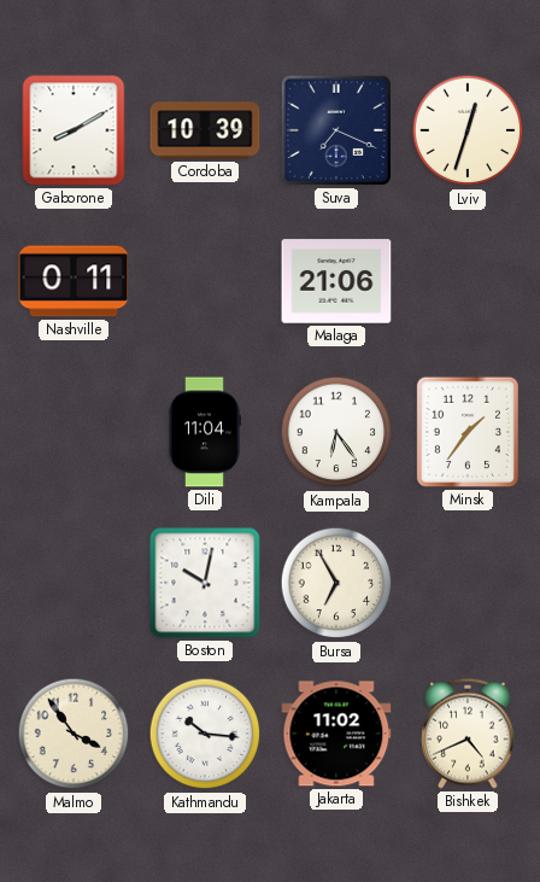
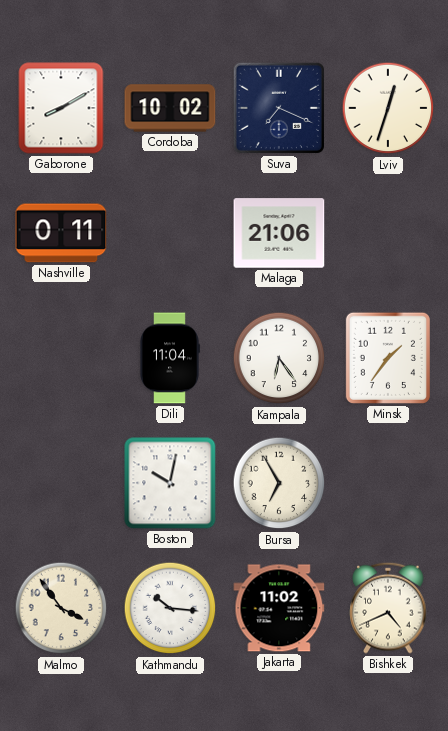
Cordoba: 10:39 -> 10:02
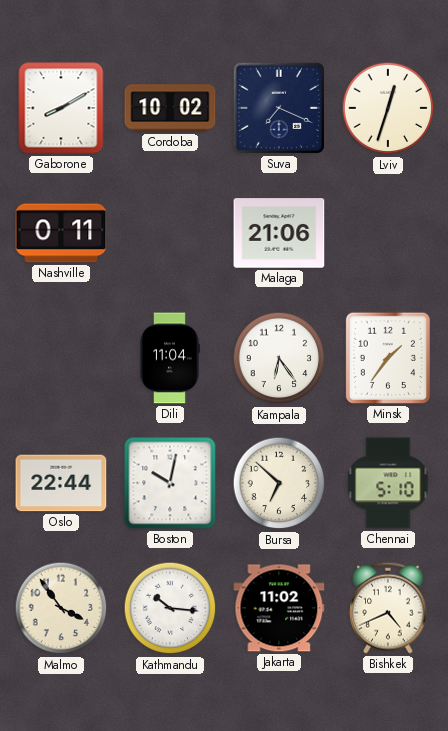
Oslo: none -> 22:44
Bursa: 6:55 -> 6:52
Chennai: none -> 5:10
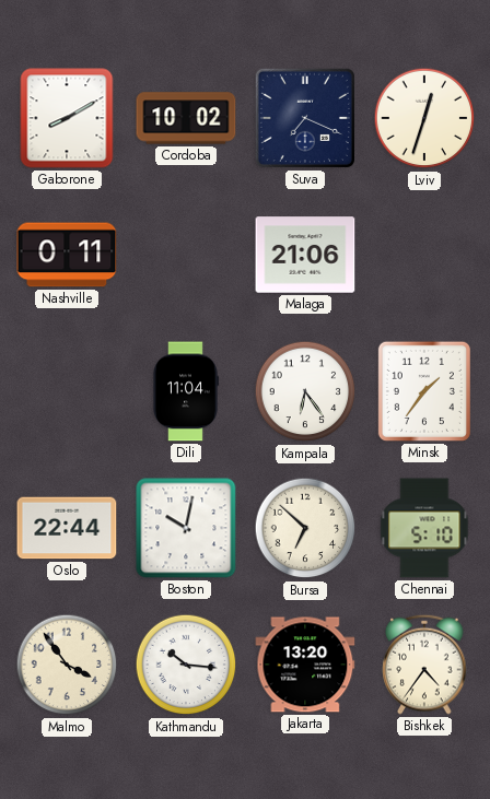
Jakarta: 11:02 -> 13:20
Bishkek: 4:41 -> 4:36
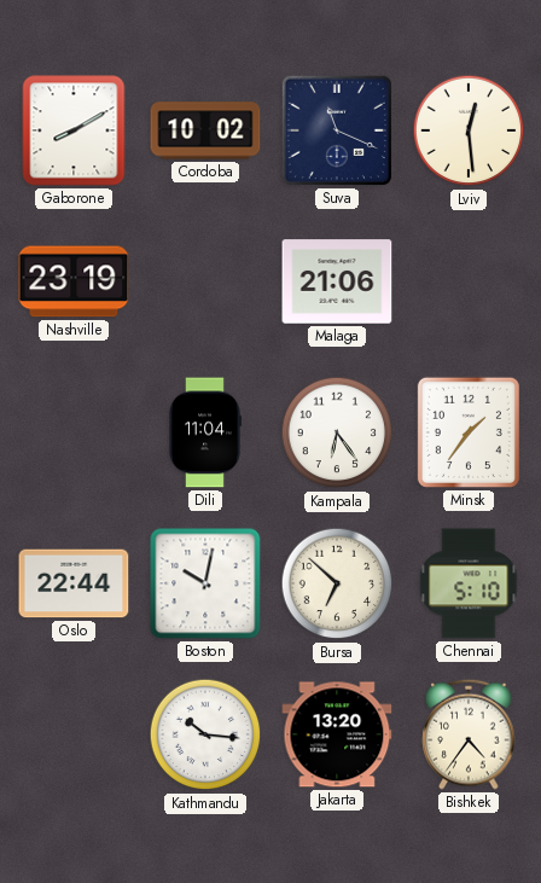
Suva: 7:19 -> 11:19
Lviv: 12:33 -> 12:29
Nashville: 0:11 -> 23:19
Malmo: 3:54 -> none
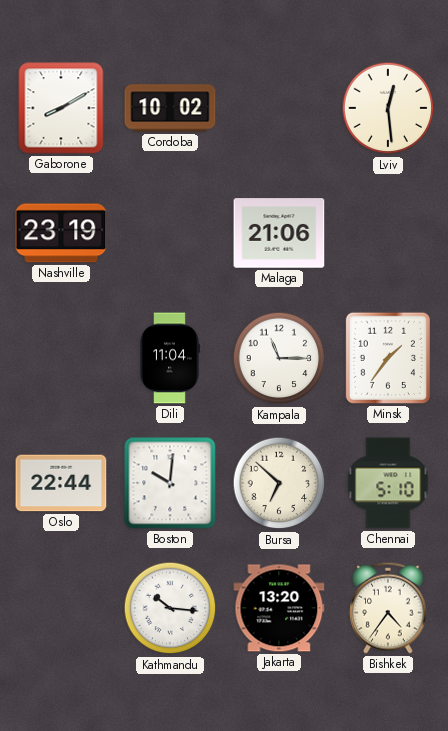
Suva: 11:19 -> none
Kampala: 6:24 -> 11:15
Boston: 10:02 -> 10:01
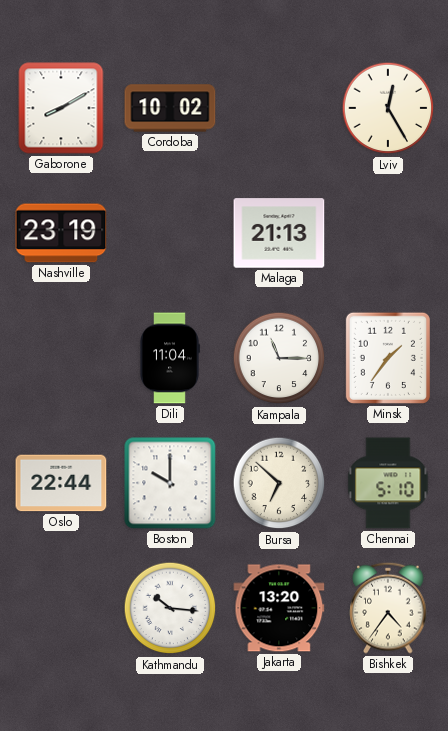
Lviv: 12:29 -> 12:25
Malaga: 21:06 -> 21:13
Boston: 10:01 -> 10:00
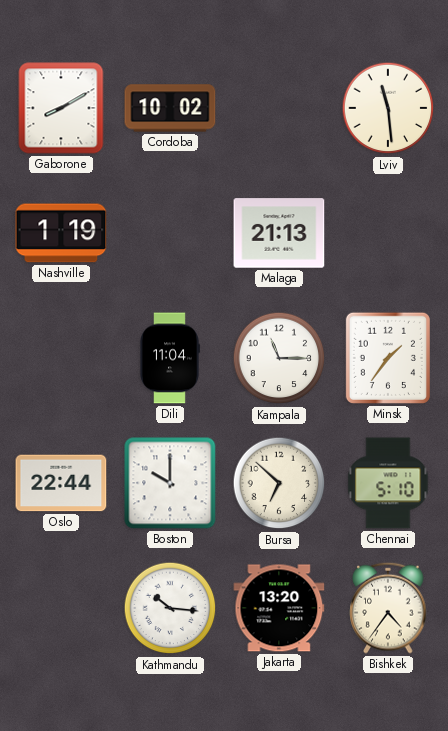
Lviv: 12:25 -> 11:29
Nashville: 23:19 -> 1:19
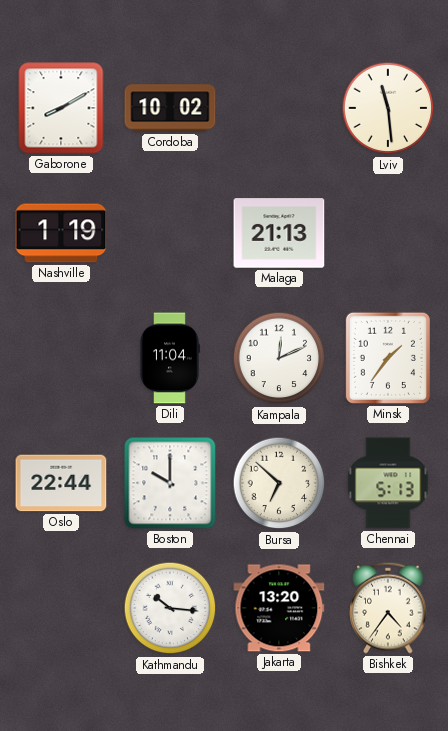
Kampala: 11:15 -> 12:11
Chennai: 5:10 -> 5:13
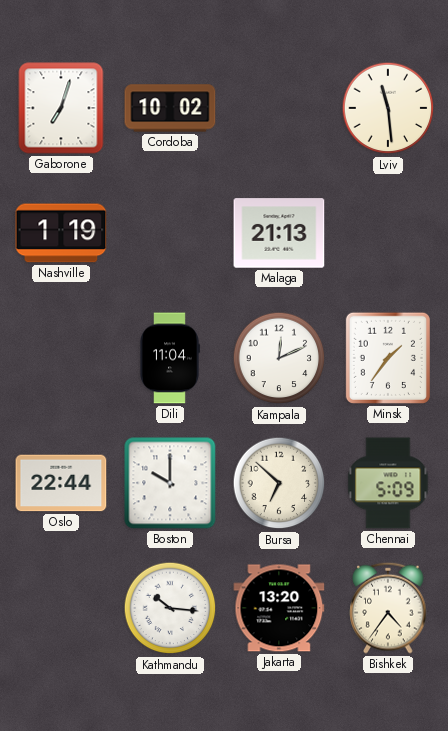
Gaborone: 8:10 -> 7:03
Chennai: 5:13 -> 5:09
